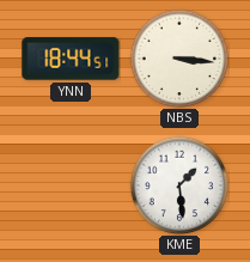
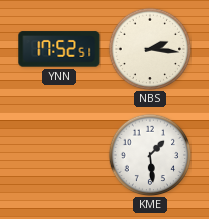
YNN: 18:44 -> 17:52
NBS: 3:16 -> 2:16
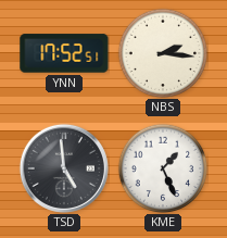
TSD: none -> 4:59
KME: 1:29 -> 1:26
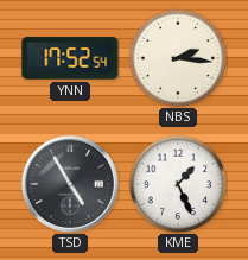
YNN: 17:52:51 -> 17:52:54
TSD: 4:59 -> 4:55
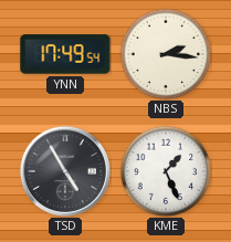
YNN: 17:52 -> 17:49
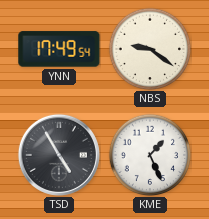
NBS: 2:16 -> 9:21
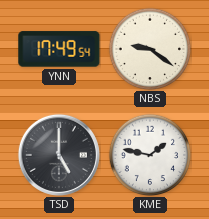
TSD: 4:55 -> 5:00
KME: 1:26 -> 1:47
